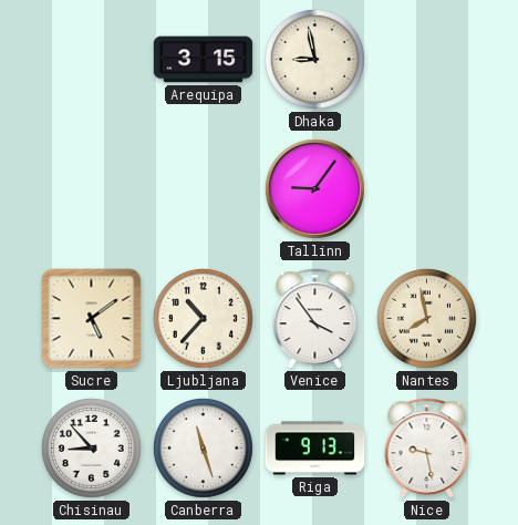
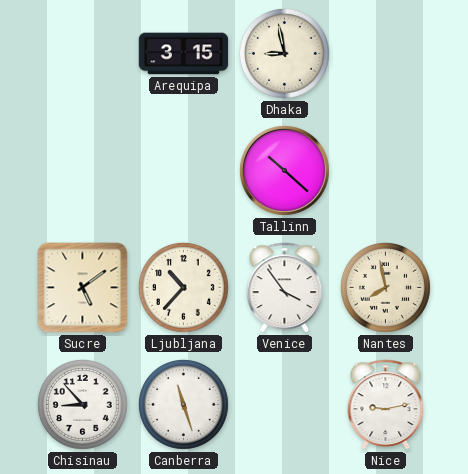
Tallinn: 9:06 -> 10:22
Riga: 9:13 -> none
Nice: 9:28 -> 9:13
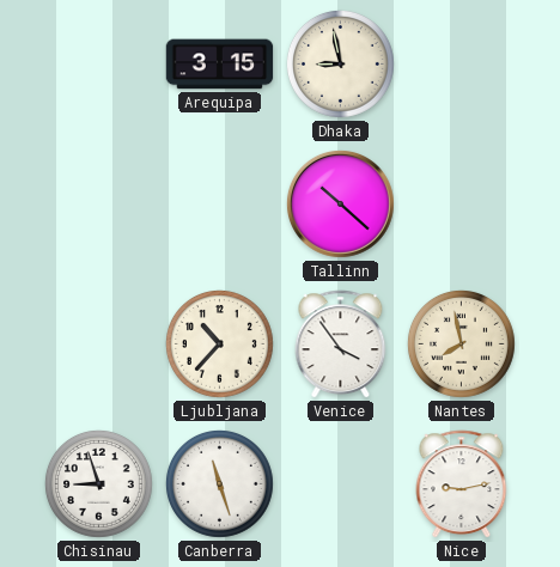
Sucre: 5:09 -> none
Chisinau: 8:53 -> 8:57
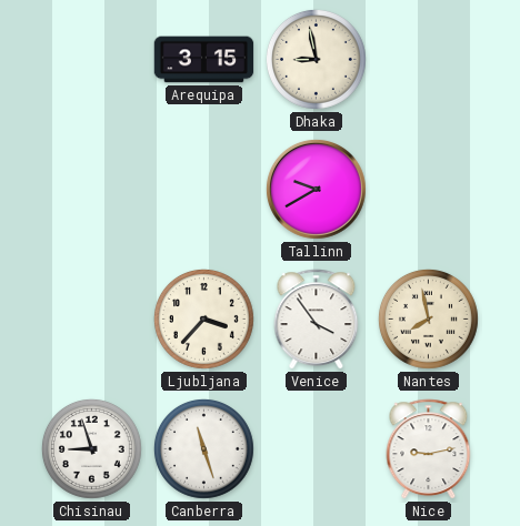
Tallinn: 10:22 -> 9:40
Ljubljana: 10:37 -> 3:37
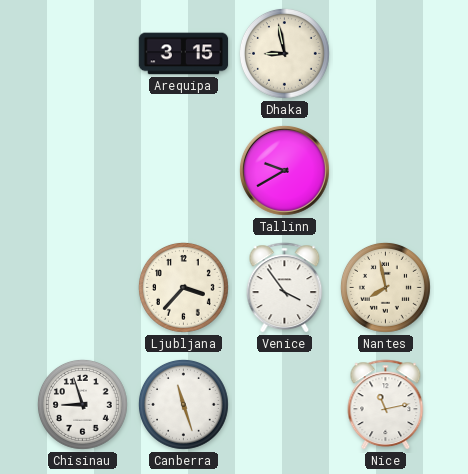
Nice: 9:13 -> 11:13
